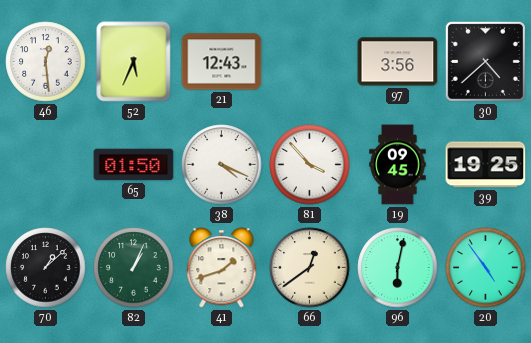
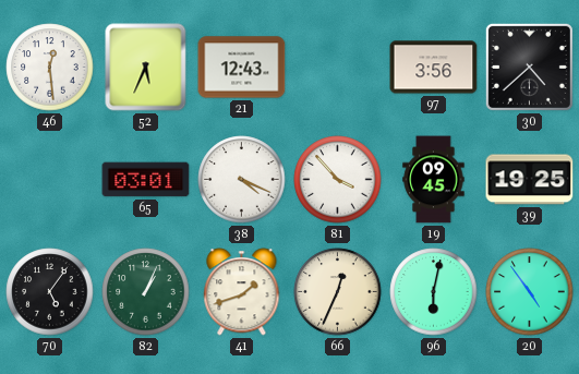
65: 01:50 -> 03:01
70: 1:08 -> 5:06
66: 12:39 -> 12:34
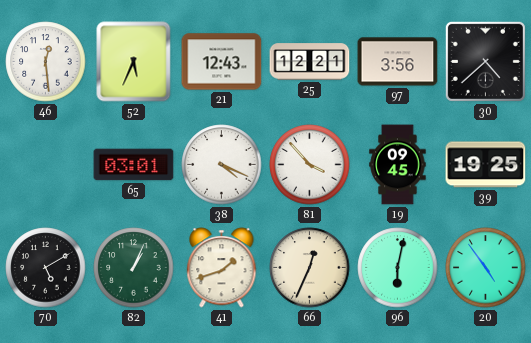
25: none -> 12:21
70: 5:06 -> 5:10
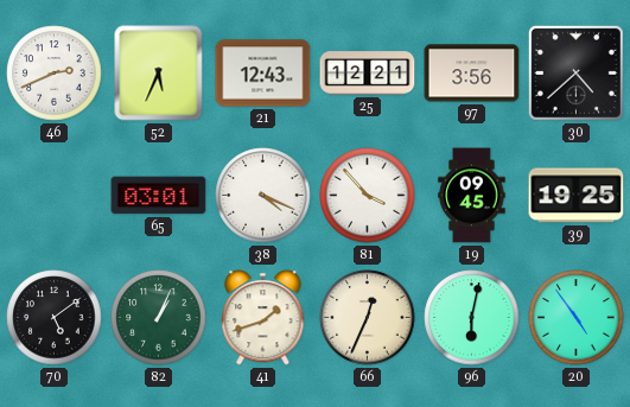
46: 12:29 -> 2:41
70: 5:10 -> 5:09
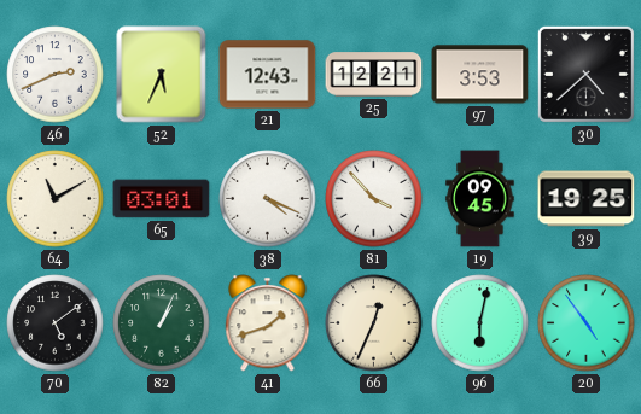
97: 3:56 -> 3:53
64: none -> 11:10
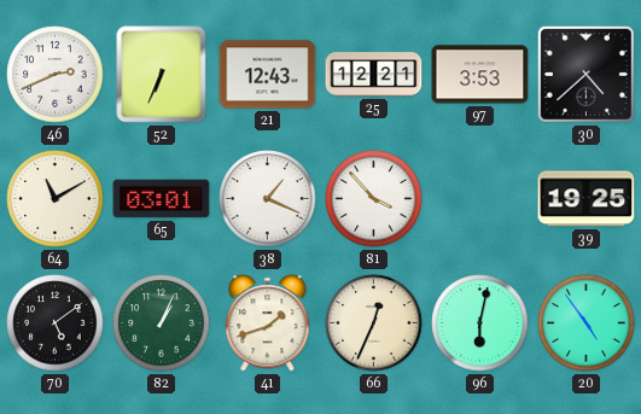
52: 5:34 -> 6:34
38: 4:19 -> 1:19
19: 09:45 -> none
